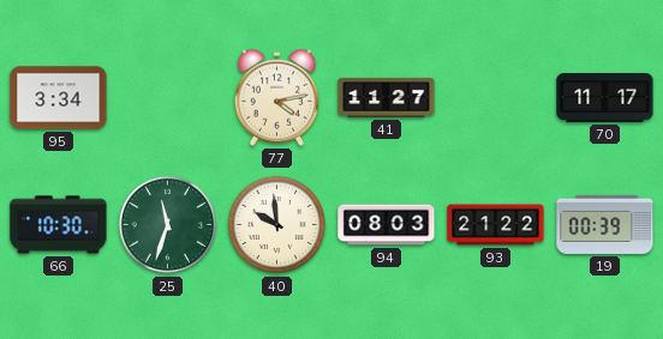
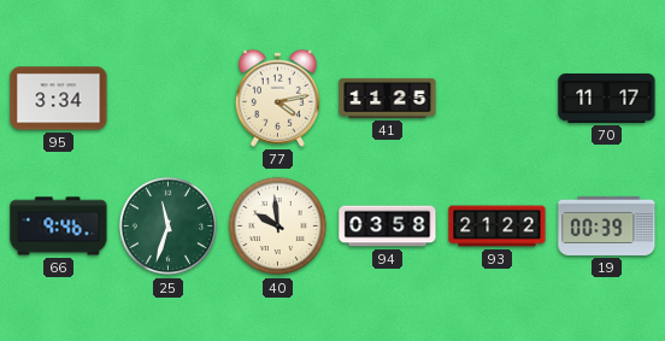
41: 11:27 -> 11:25
66: 10:30 -> 9:46
94: 08:03 -> 03:58
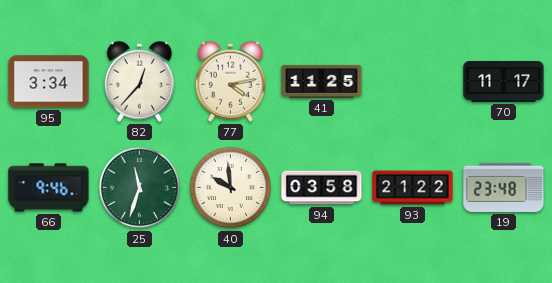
82: none -> 12:37
19: 00:39 -> 23:48
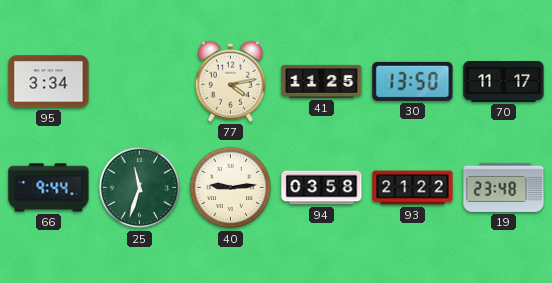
82: 12:37 -> none
30: none -> 13:50
66: 9:46 -> 9:44
40: 9:59 -> 9:14
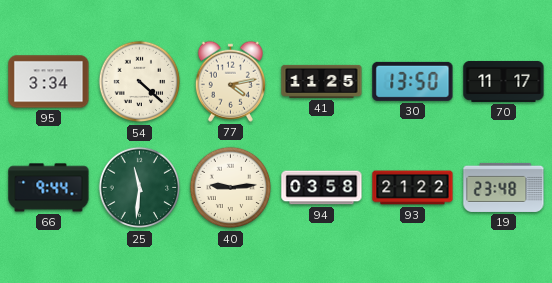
54: none -> 4:22
25: 11:33 -> 11:31
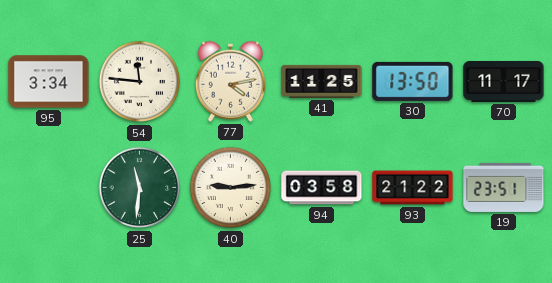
54: 4:22 -> 11:46
66: 9:44 -> none
19: 23:48 -> 23:51
